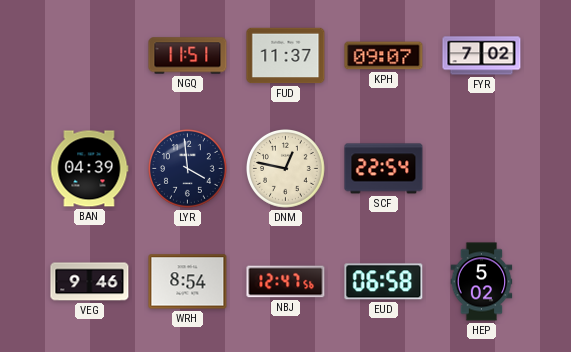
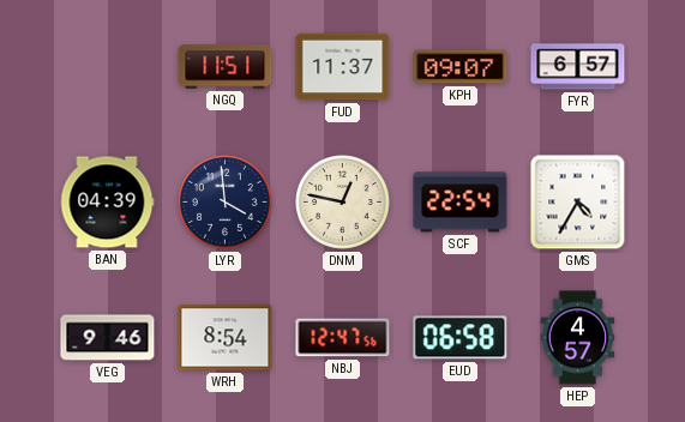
FYR: 7:02 -> 6:57
GMS: none -> 4:35
HEP: 5:02 -> 4:57
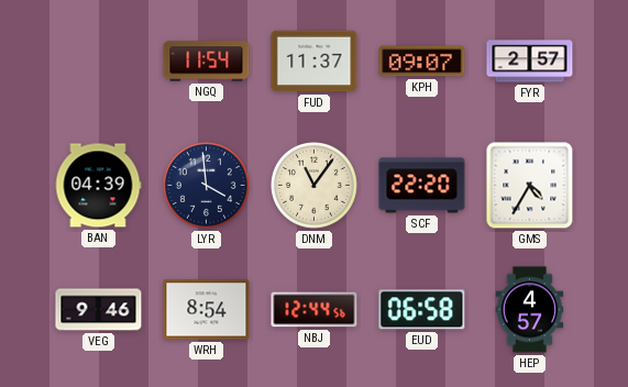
NGQ: 11:51 -> 11:54
FYR: 6:57 -> 2:57
DNM: 12:47 -> 11:06
SCF: 22:54 -> 22:20
NBJ: 12:47 -> 12:44
